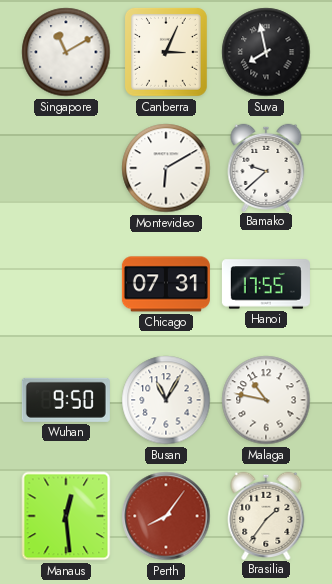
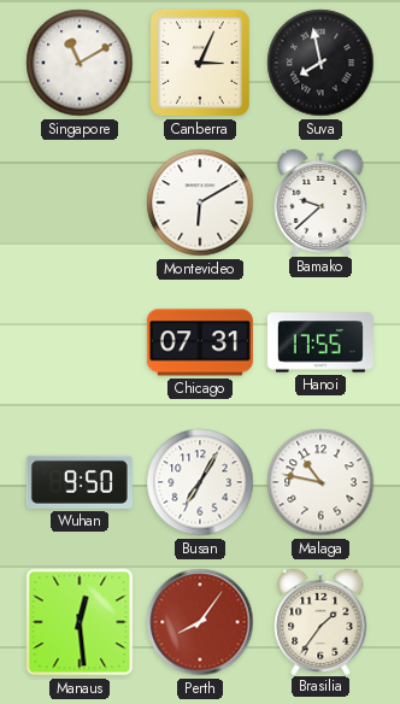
Busan: 11:05 -> 7:05
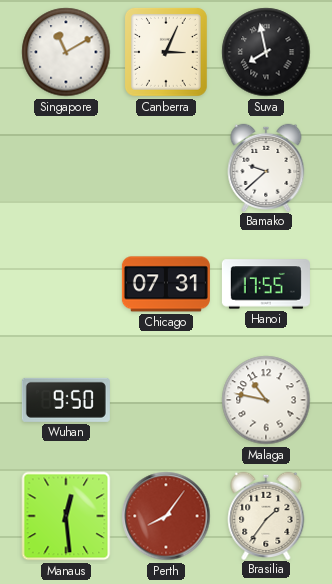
Montevideo: 6:10 -> none
Busan: 7:05 -> none
